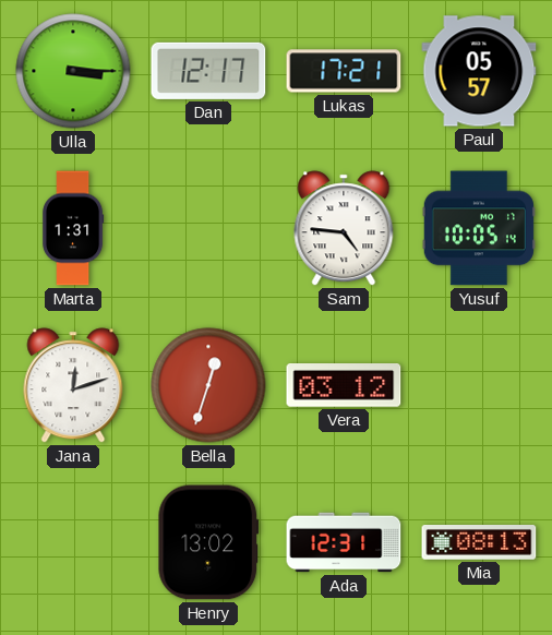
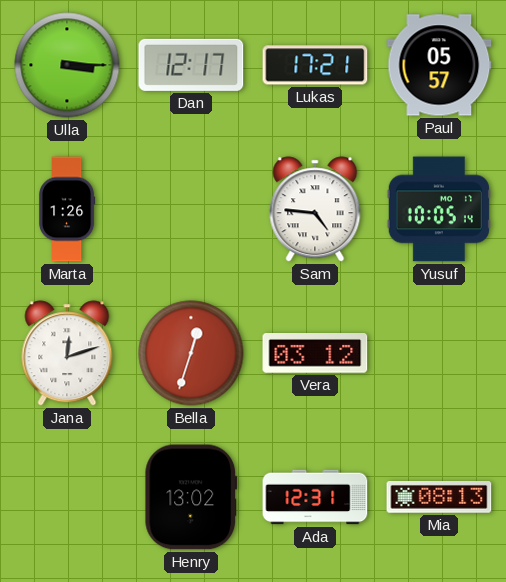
Marta: 1:31 -> 1:26
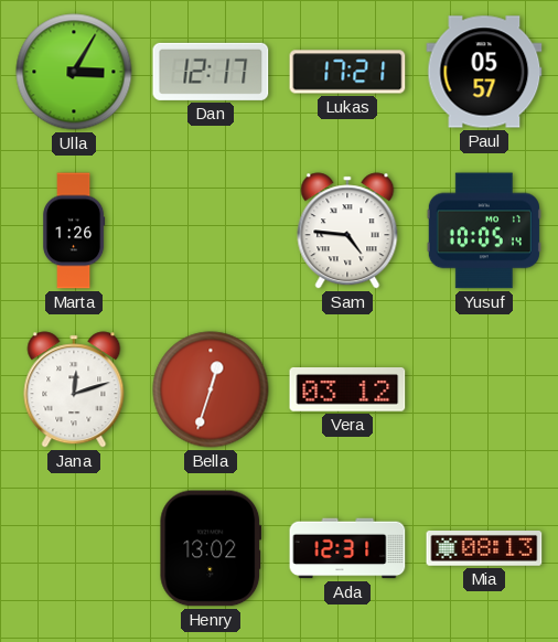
Ulla: 3:15 -> 3:05
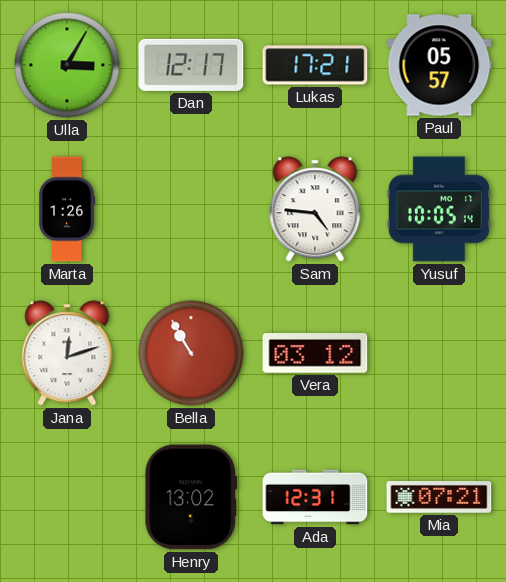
Bella: 12:33 -> 10:55
Mia: 08:13 -> 07:21
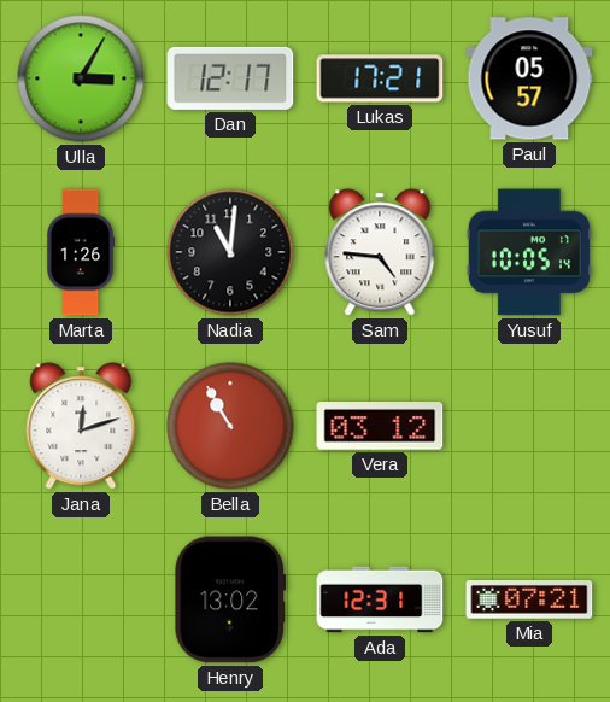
Nadia: none -> 11:01
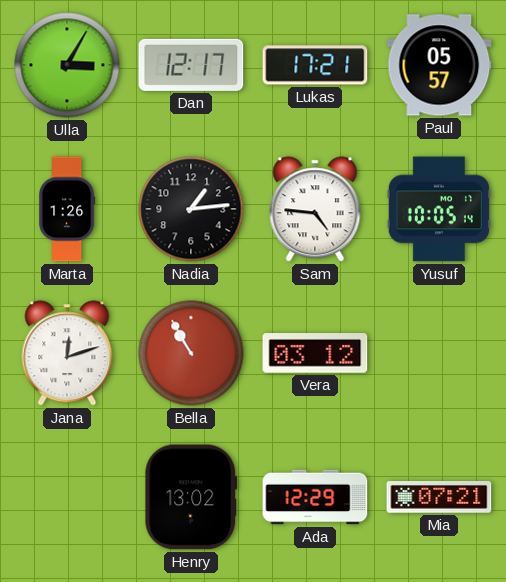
Nadia: 11:01 -> 1:14
Ada: 12:31 -> 12:29
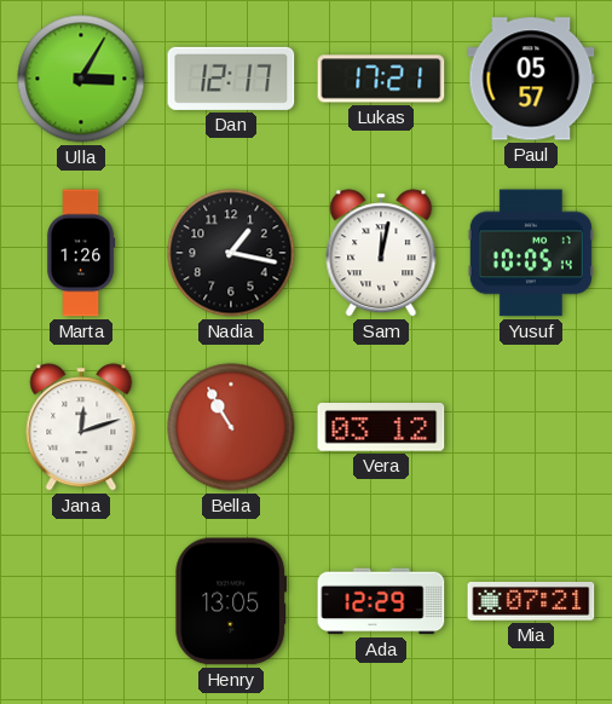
Nadia: 1:14 -> 1:17
Sam: 4:46 -> 12:02
Henry: 13:02 -> 13:05
